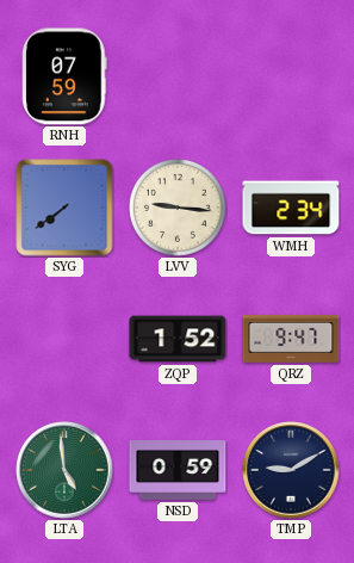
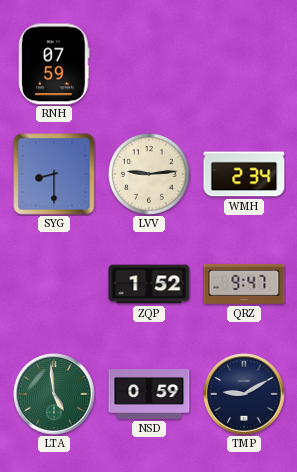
SYG: 7:39 -> 8:30
LVV: 9:16 -> 9:14
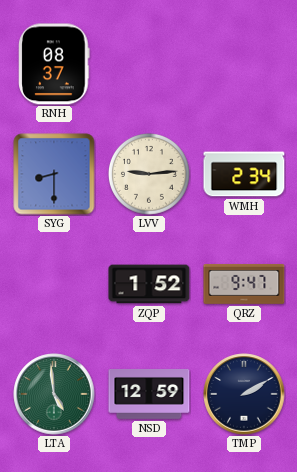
RNH: 07:59 -> 08:37
NSD: 0:59 -> 12:59
TMP: 9:10 -> 2:10
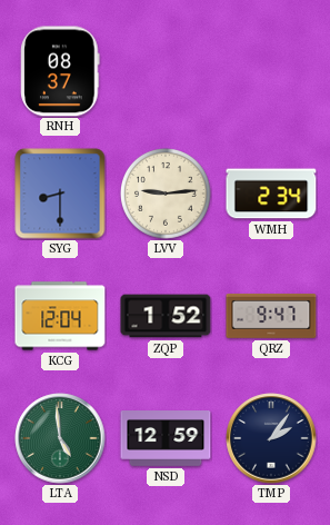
KCG: none -> 12:04
TMP: 2:10 -> 2:06
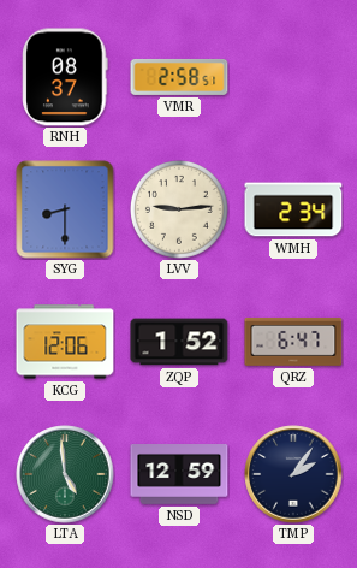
VMR: none -> 2:58
KCG: 12:04 -> 12:06
QRZ: 9:47 -> 6:47
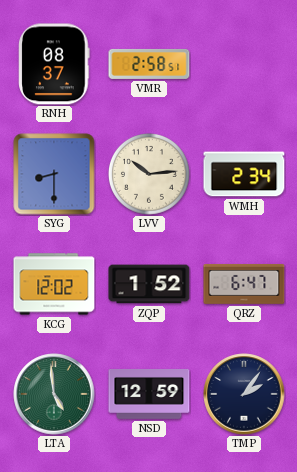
LVV: 9:14 -> 10:14
KCG: 12:06 -> 12:02
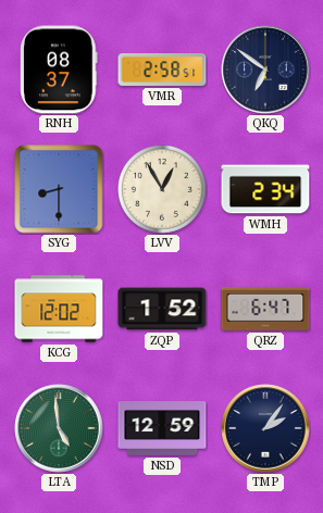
QKQ: none -> 6:51
LVV: 10:14 -> 12:55
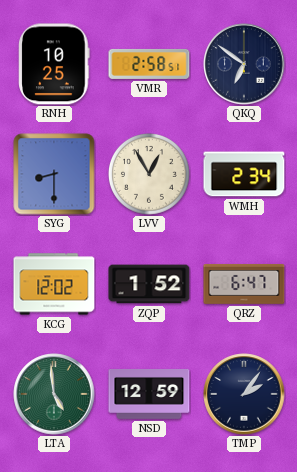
RNH: 08:37 -> 10:25
